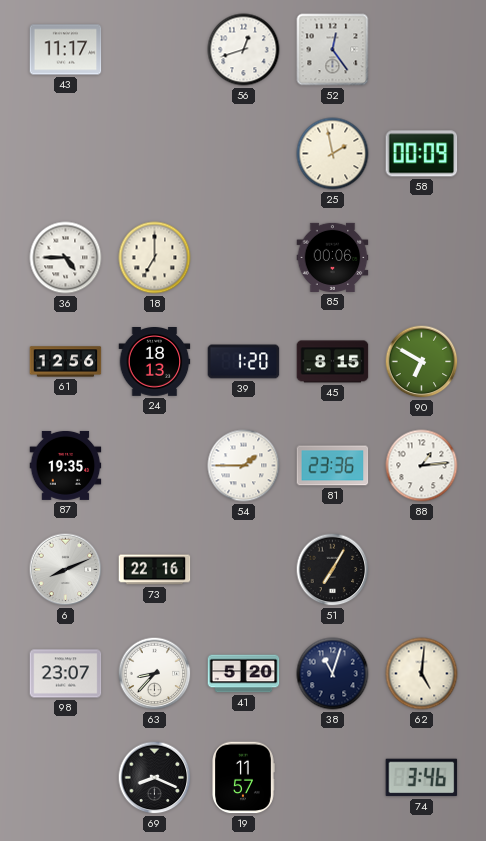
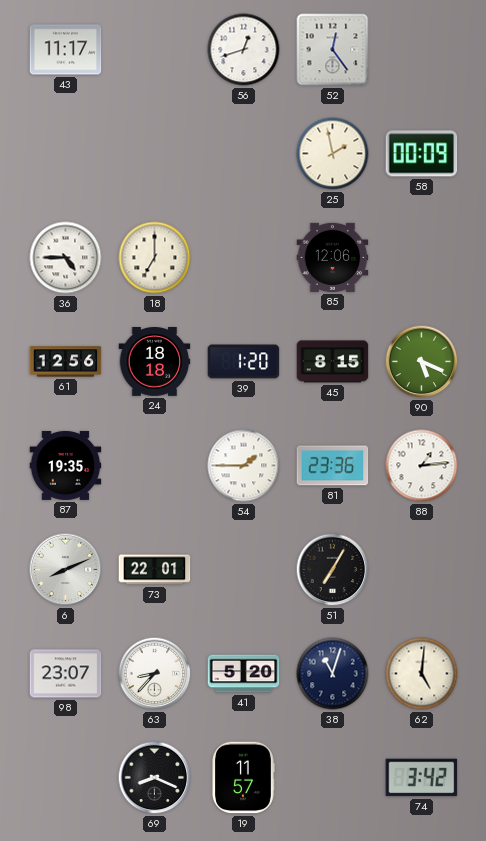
85: 00:06 -> 12:06
24: 18:13 -> 18:18
90: 6:50 -> 5:19
73: 22:16 -> 22:01
74: 3:46 -> 3:42
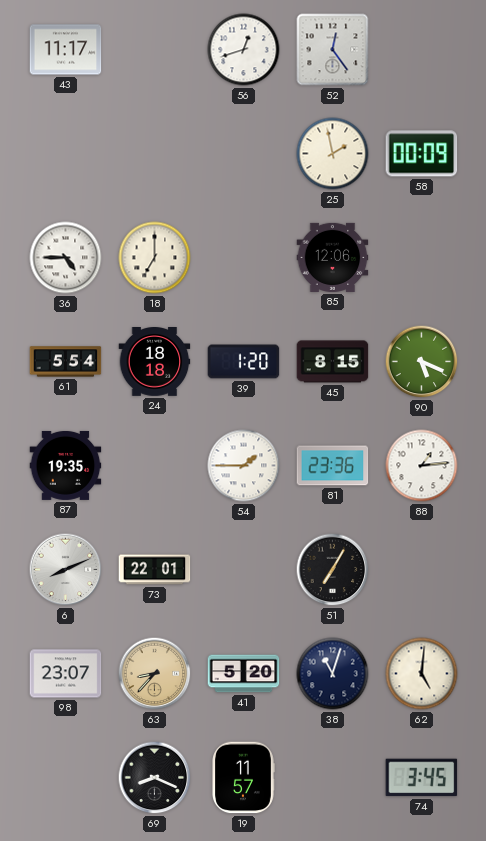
61: 12:56 -> 5:54
63 dial: white -> champagne
74: 3:42 -> 3:45
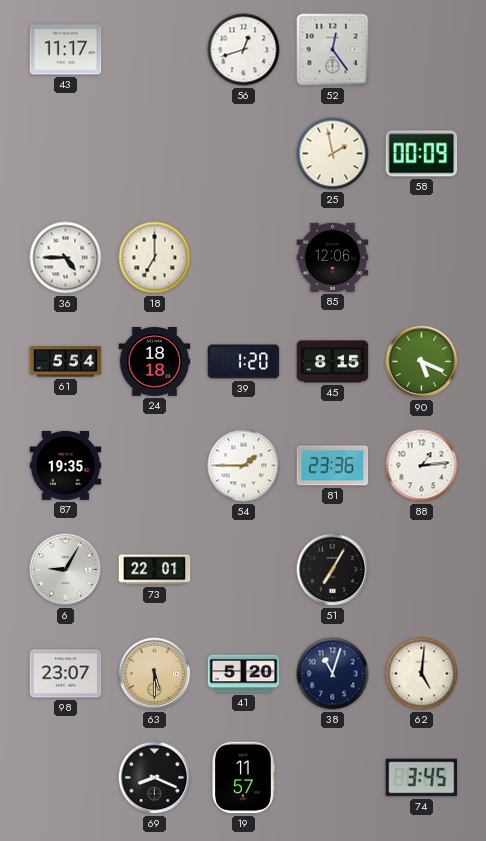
6: 8:11 -> 9:05
63: 8:37 -> 5:30
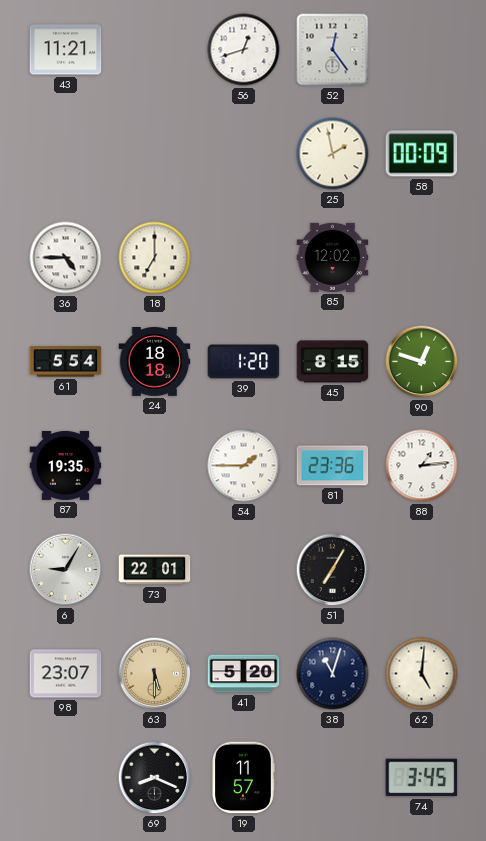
43: 11:17 -> 11:21
85: 12:06 -> 12:02
90: 5:19 -> 12:48
